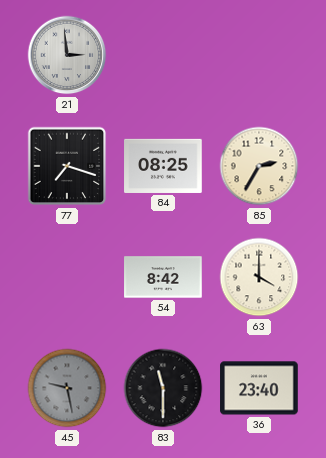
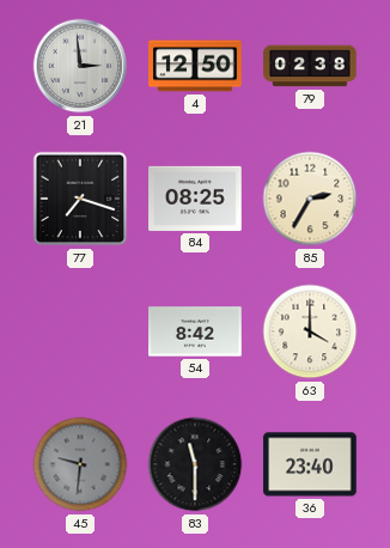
4: none -> 12:50
79: none -> 02:38
45: 9:28 -> 9:31
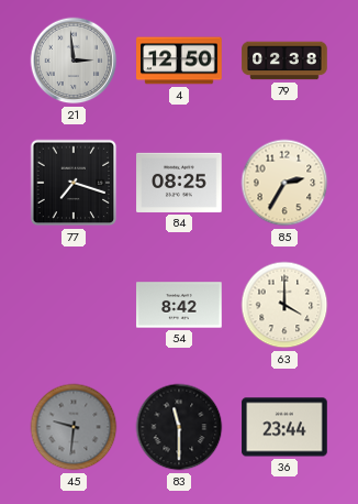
36: 23:40 -> 23:44
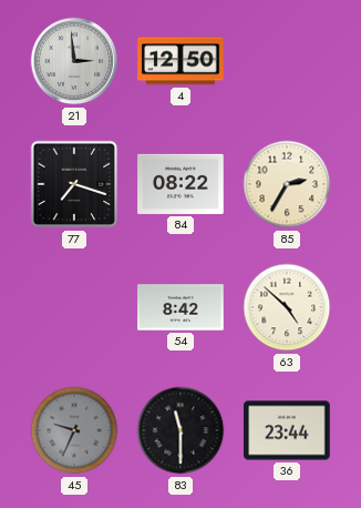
79: 02:38 -> none
84: 08:25 -> 08:22
63: 4:00 -> 4:52
45: 9:31 -> 9:34
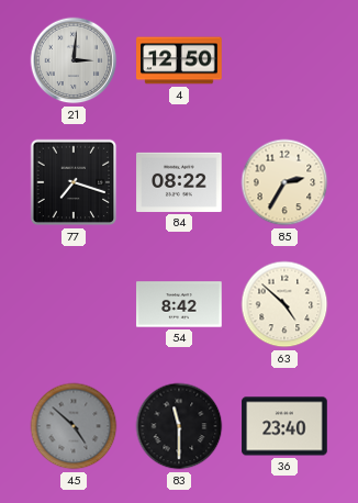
21: 2:59 -> 3:01
45: 9:34 -> 4:52
36: 23:44 -> 23:40
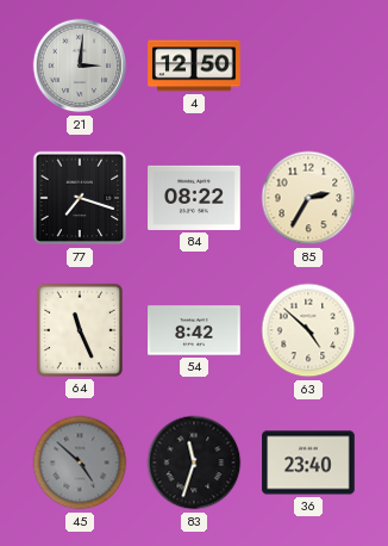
64: none -> 11:26
83: 11:30 -> 11:33
